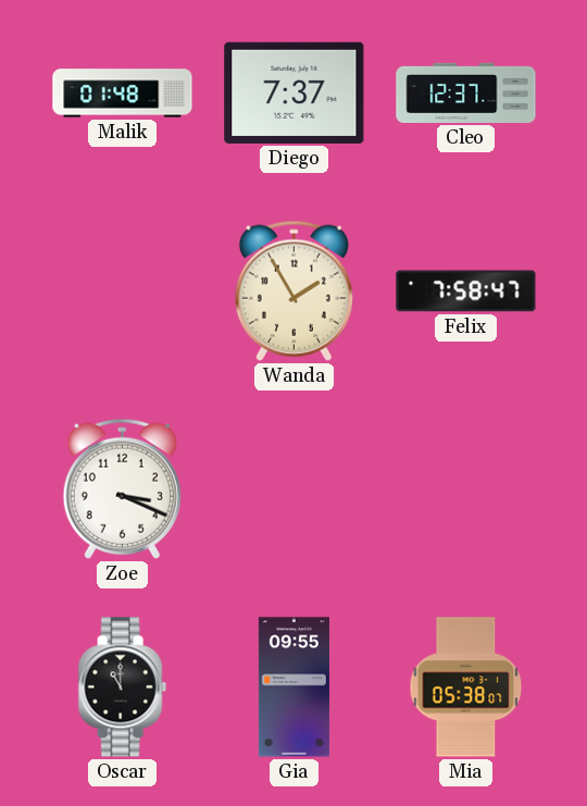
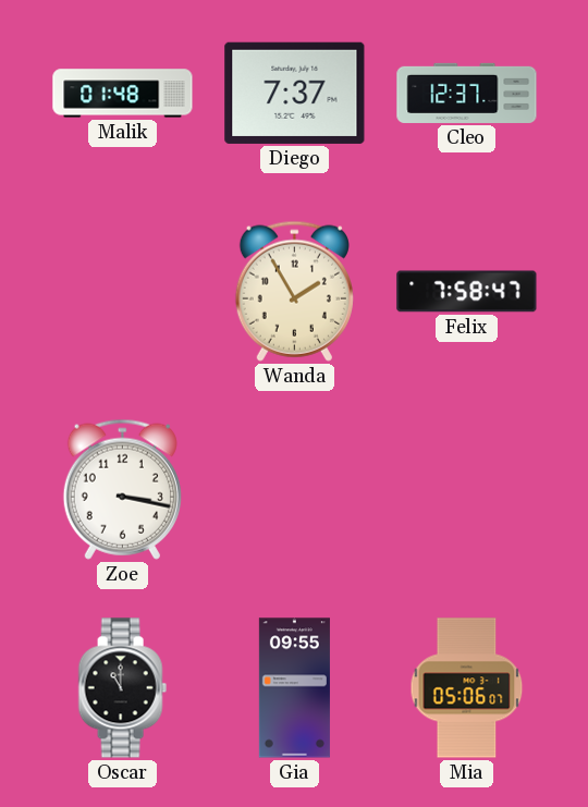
Zoe: 3:19 -> 3:17
Mia: 05:38 -> 05:06
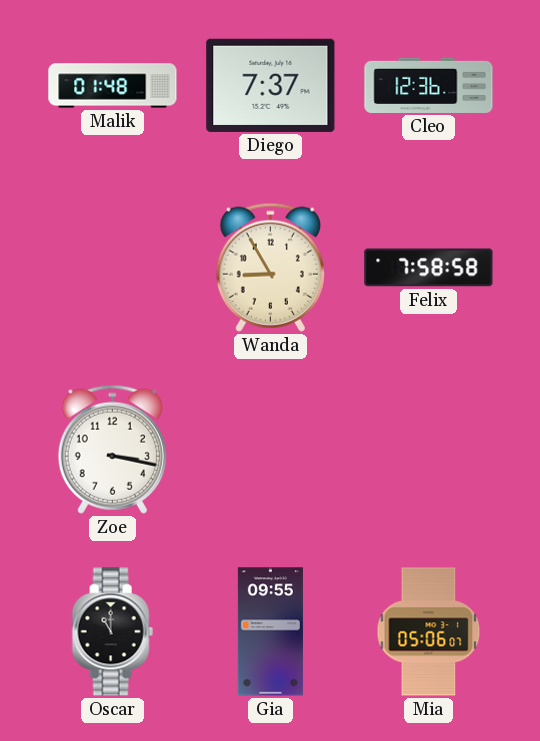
Cleo: 12:37 -> 12:36
Wanda: 1:55 -> 8:55
Felix: 7:58:47 -> 7:58:58
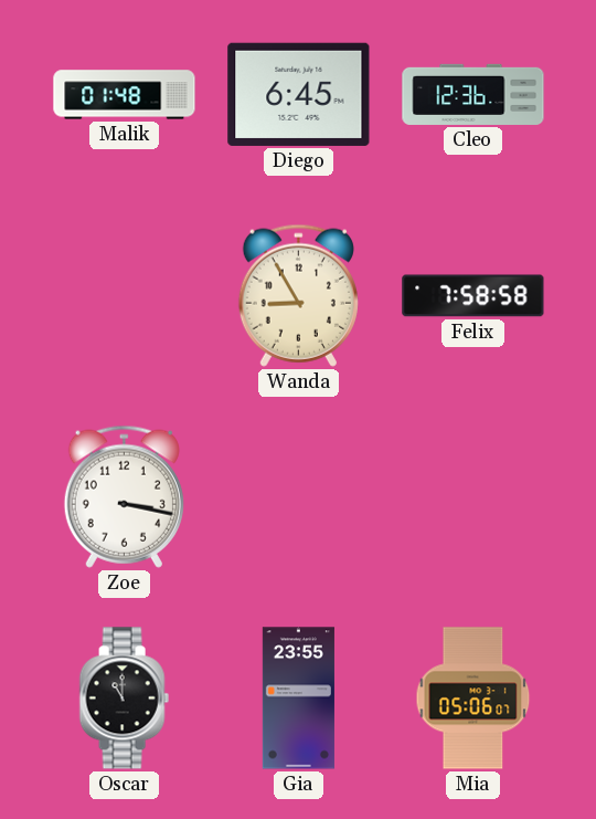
Diego: 7:37 -> 6:45
Gia: 09:55 -> 23:55
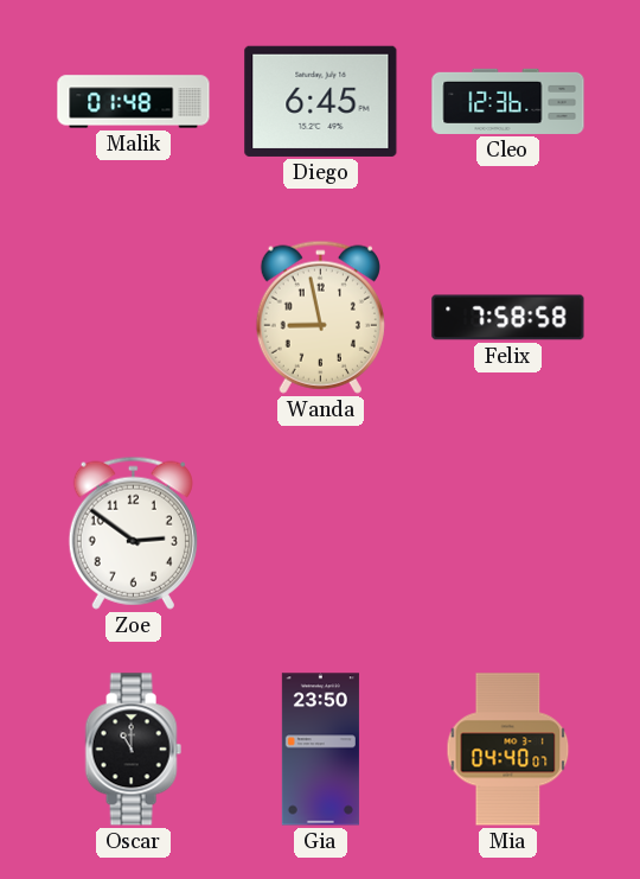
Wanda: 8:55 -> 8:58
Zoe: 3:17 -> 2:51
Gia: 23:55 -> 23:50
Mia: 05:06 -> 04:40
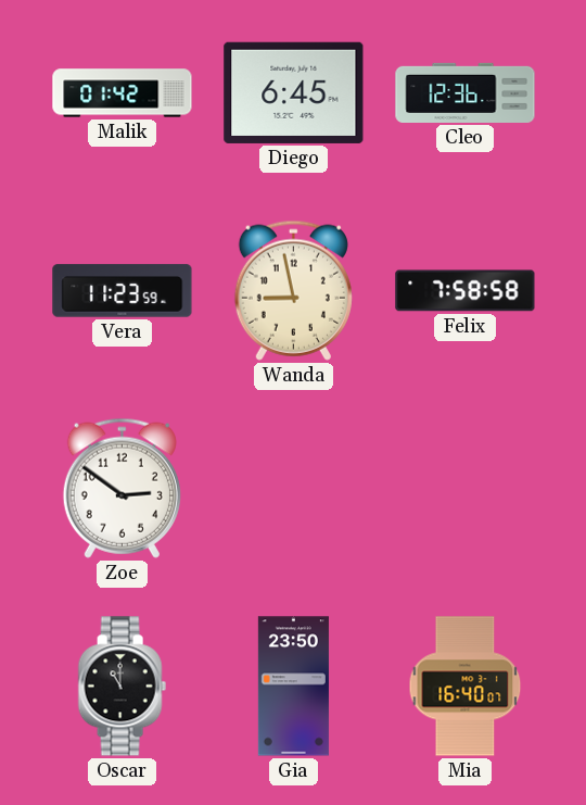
Malik: 01:48 -> 01:42
Vera: none -> 11:23
Mia: 04:40 -> 16:40
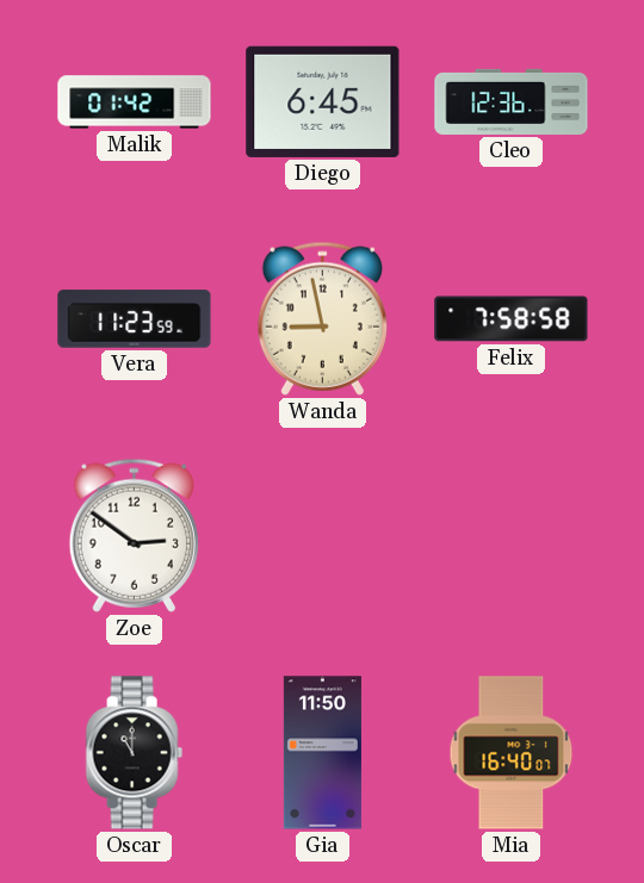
Gia: 23:50 -> 11:50
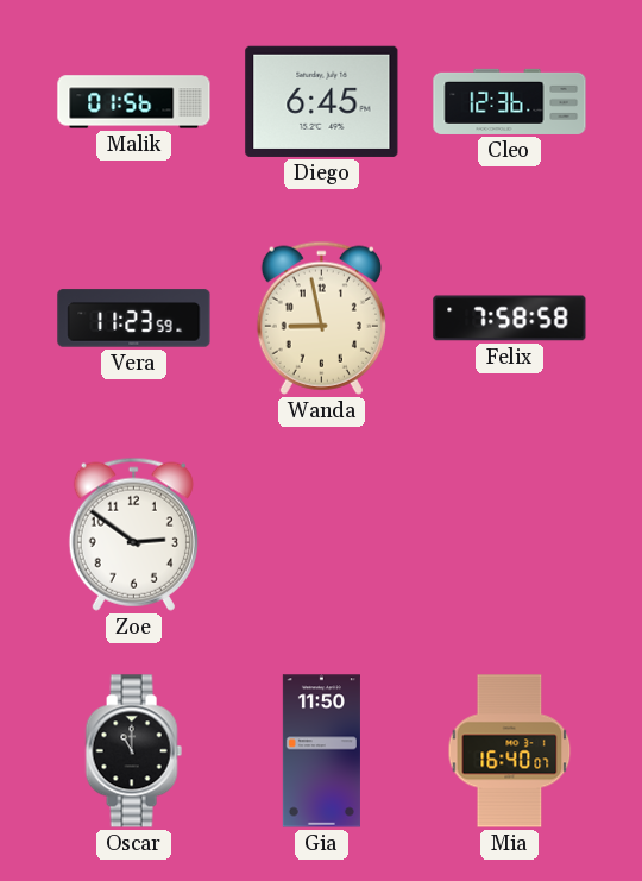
Malik: 01:42 -> 01:56
